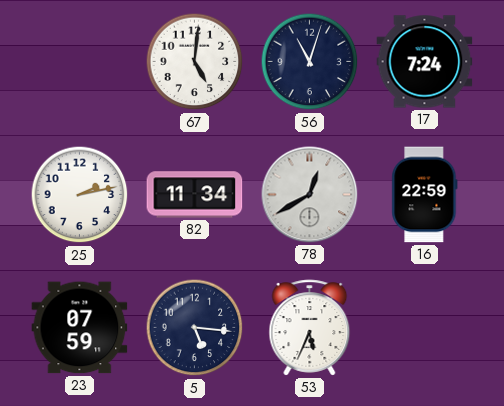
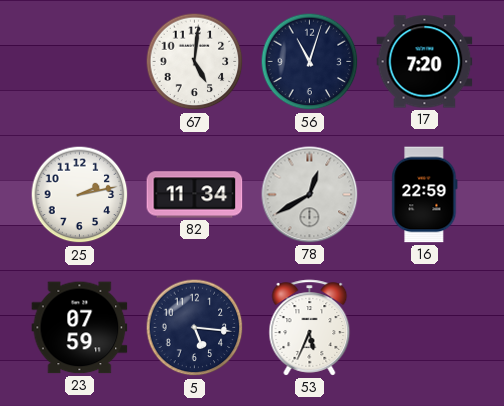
17: 7:24 -> 7:20
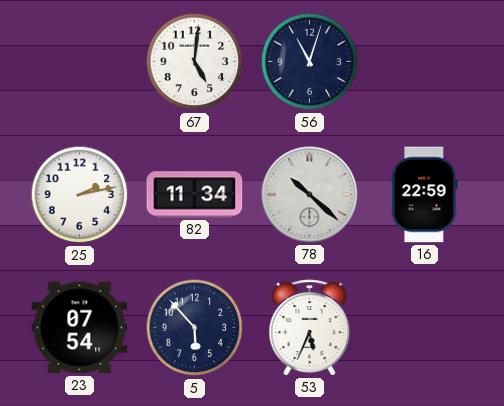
17: 7:20 -> none
78: 12:40 -> 10:22
23: 07:59 -> 07:54
5: 5:16 -> 5:53
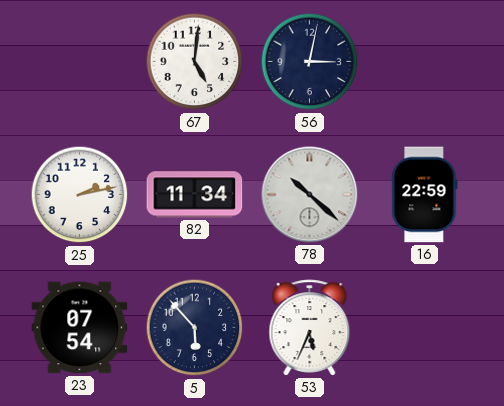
56: 11:03 -> 3:02
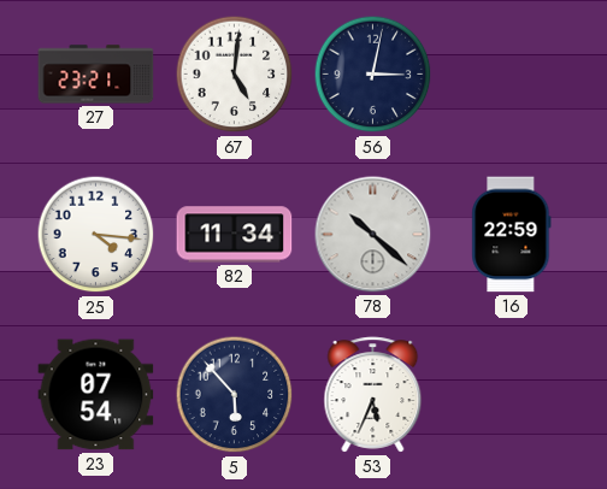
27: none -> 23:21
25: 2:13 -> 4:16
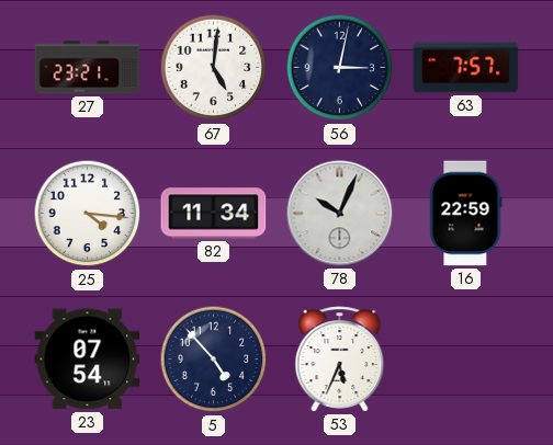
63: none -> 7:57
78: 10:22 -> 10:04
5: 5:53 -> 4:53
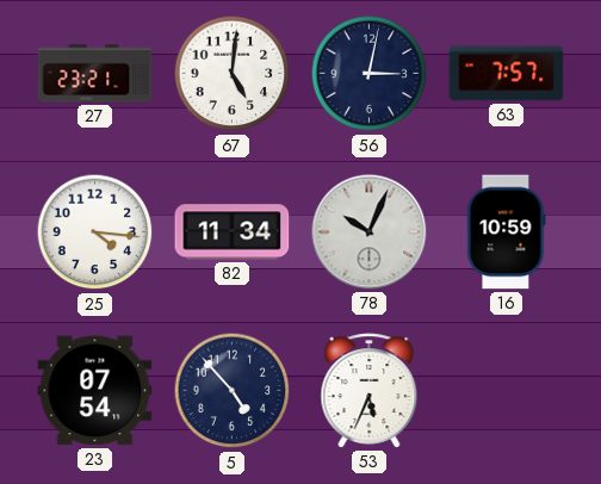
16: 22:59 -> 10:59
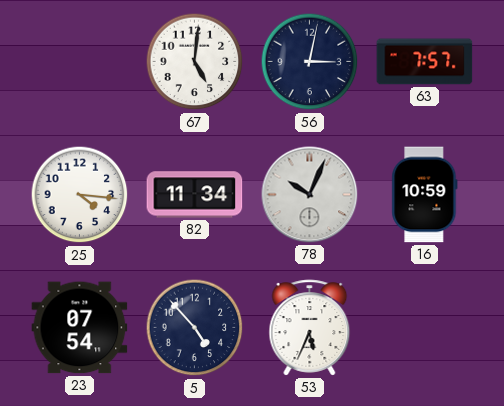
27: 23:21 -> none
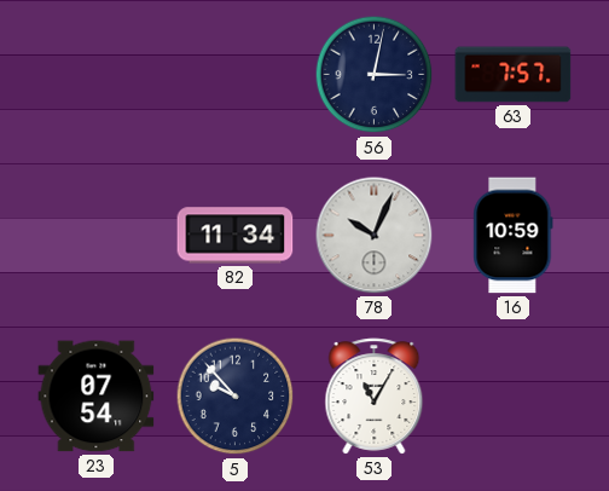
67: 5:01 -> none
25: 4:16 -> none
5: 4:53 -> 9:53
53: 5:34 -> 11:05
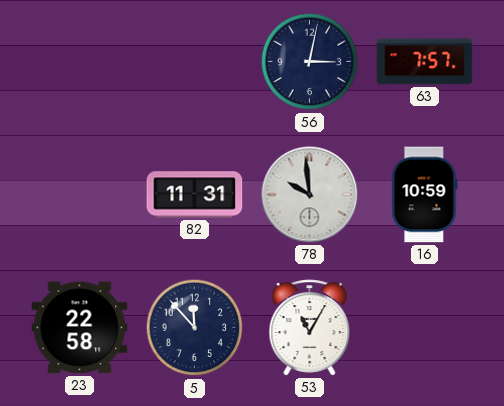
82: 11:34 -> 11:31
78: 10:04 -> 9:59
23: 07:54 -> 22:58
5: 9:53 -> 11:53
